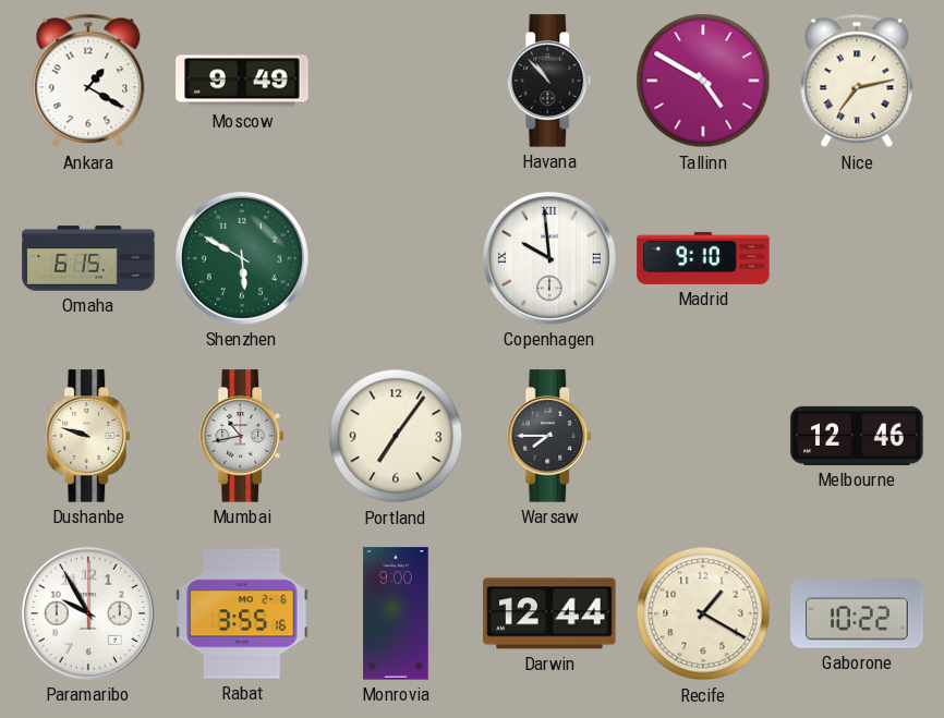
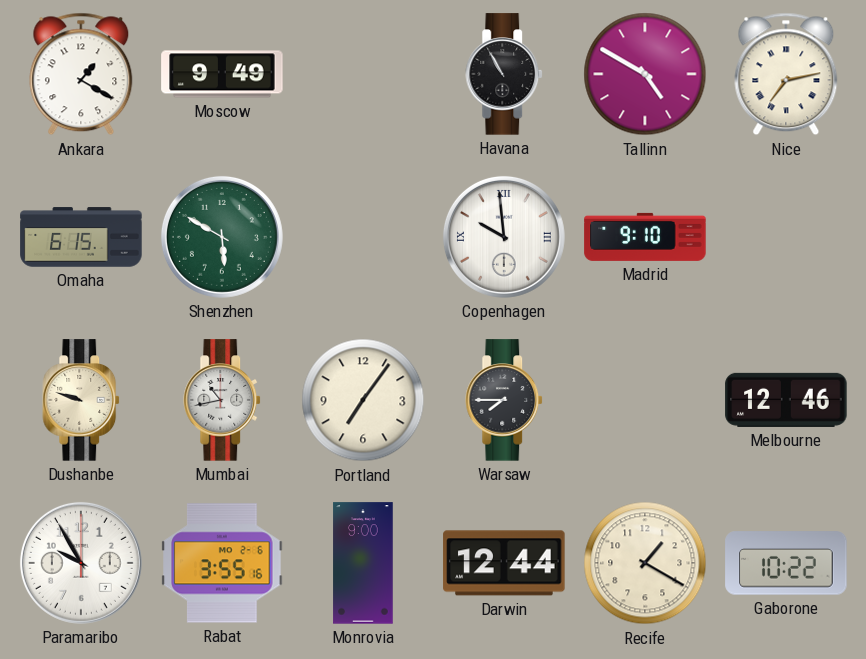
Havana: 10:53 -> 10:55
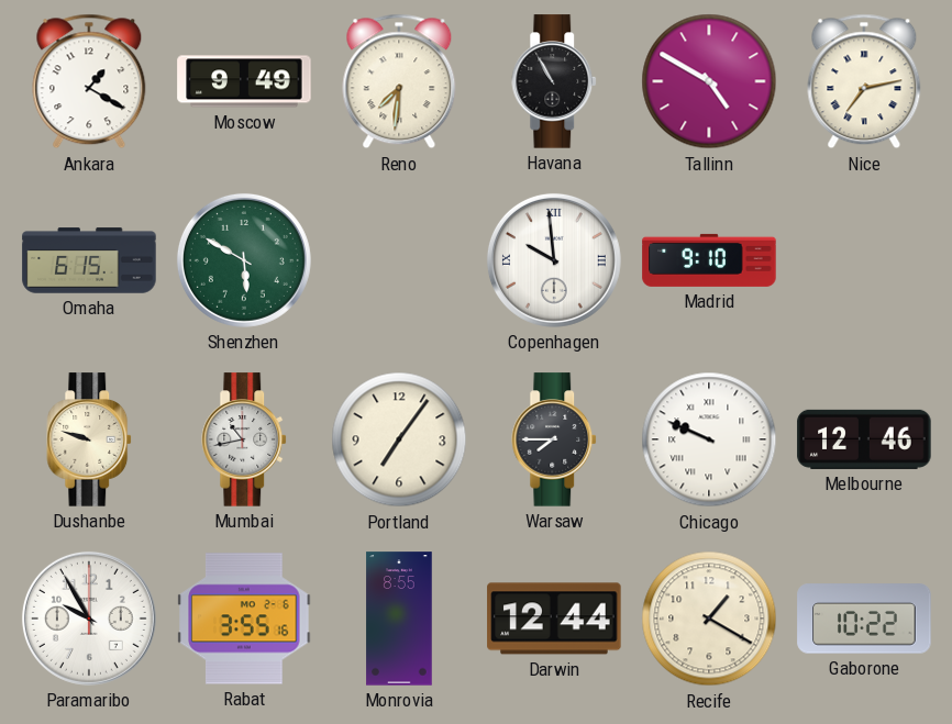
Reno: none -> 7:31
Chicago: none -> 9:49
Monrovia: 9:00 -> 8:55
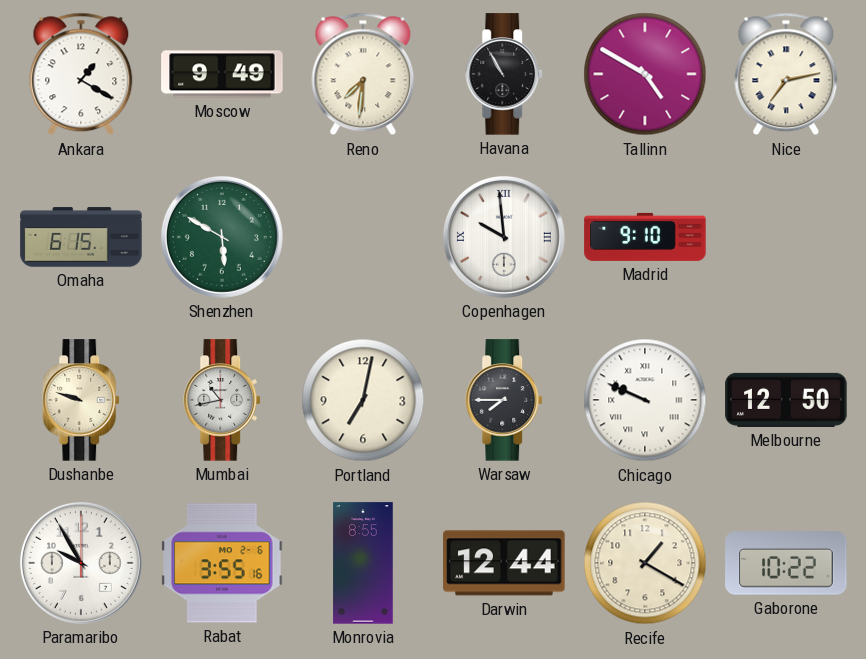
Portland: 7:06 -> 7:02
Melbourne: 12:46 -> 12:50
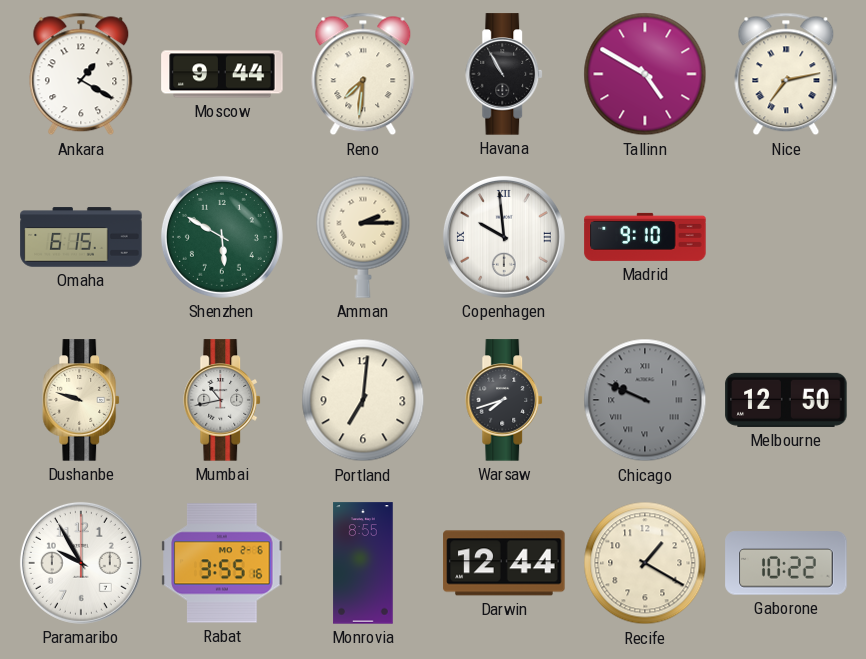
Moscow: 9:49 -> 9:44
Amman: none -> 2:15
Portland: 7:02 -> 7:01
Warsaw: 7:45 -> 7:42
Chicago dial: white -> grey
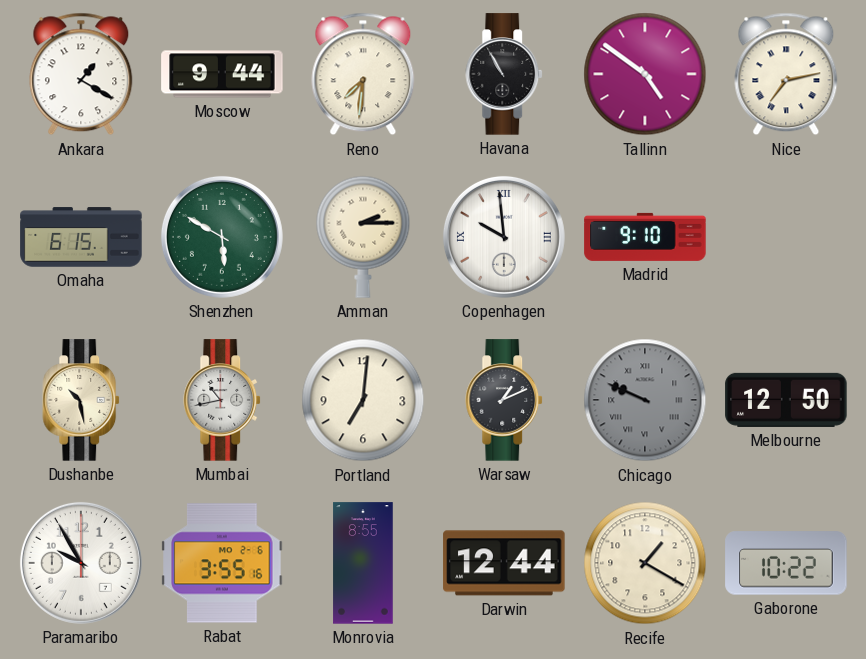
Tallinn: 4:50 -> 4:51
Dushanbe: 9:48 -> 10:28
Warsaw: 7:42 -> 1:11
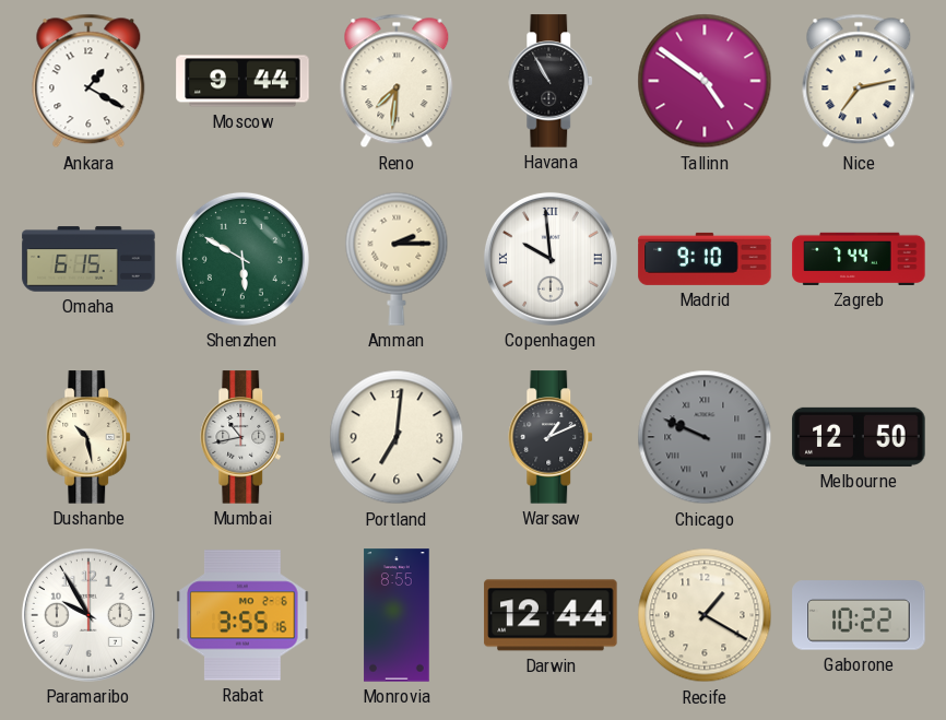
Zagreb: none -> 7:44
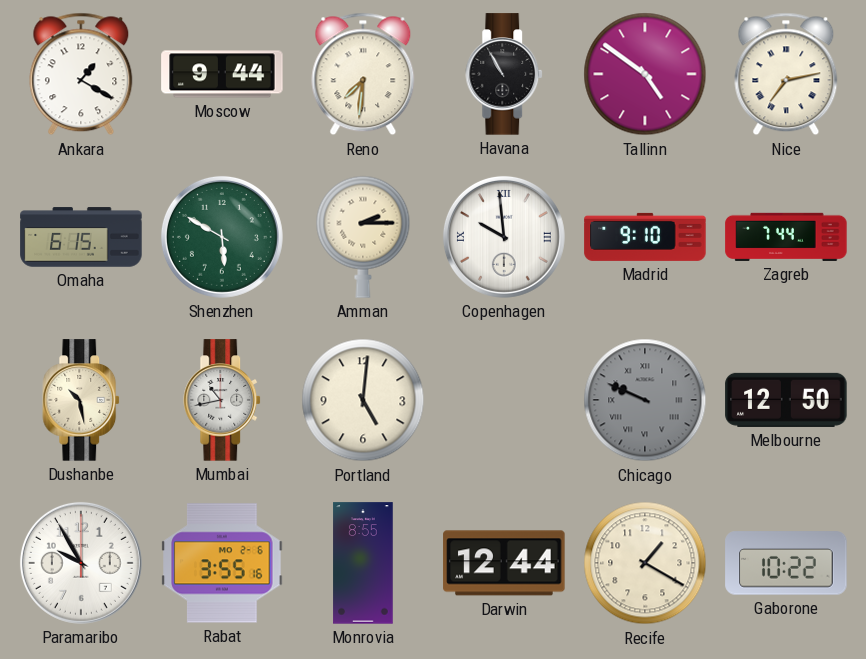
Portland: 7:01 -> 5:01
Warsaw: 1:11 -> none
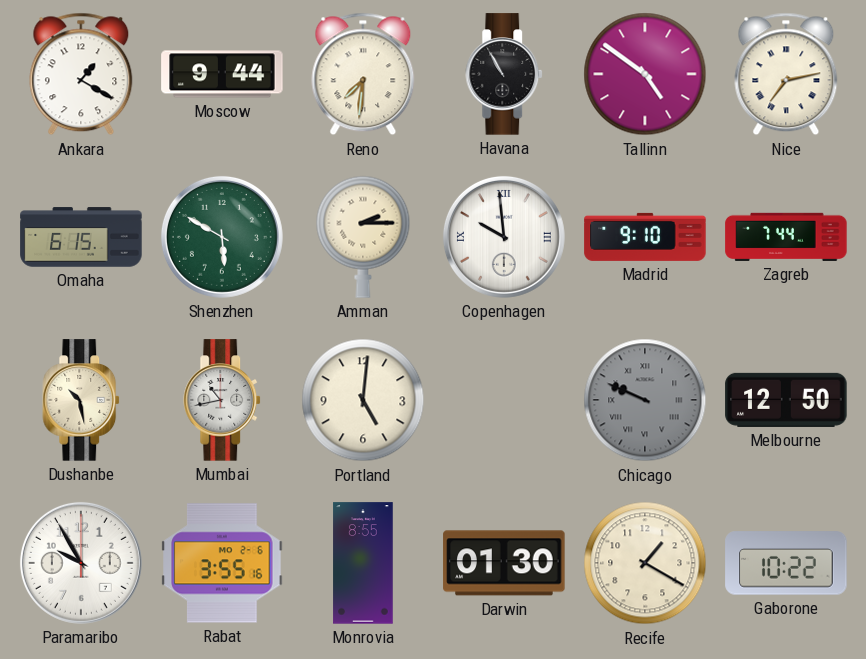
Darwin: 12:44 -> 01:30
